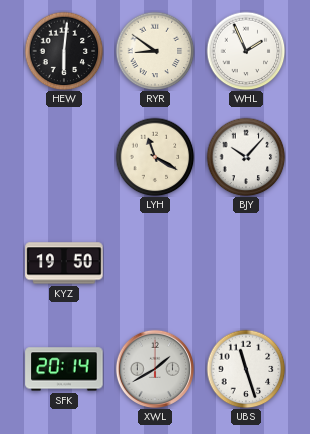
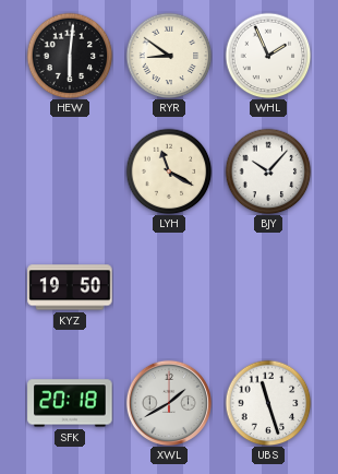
SFK: 20:14 -> 20:18
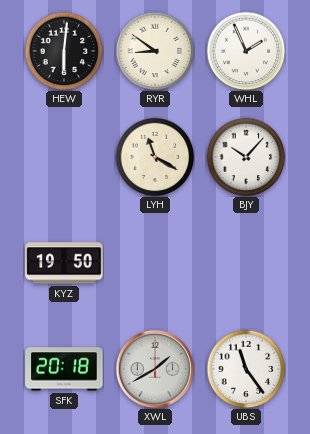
UBS: 11:27 -> 11:24
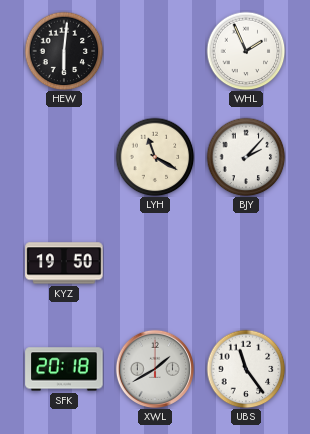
RYR: 8:51 -> none
BJY: 10:07 -> 2:07
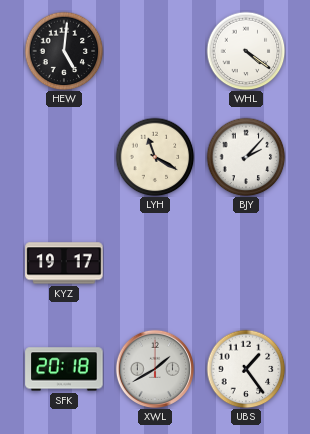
HEW: 6:01 -> 5:01
WHL: 1:56 -> 4:21
KYZ: 19:50 -> 19:17
UBS: 11:24 -> 1:24
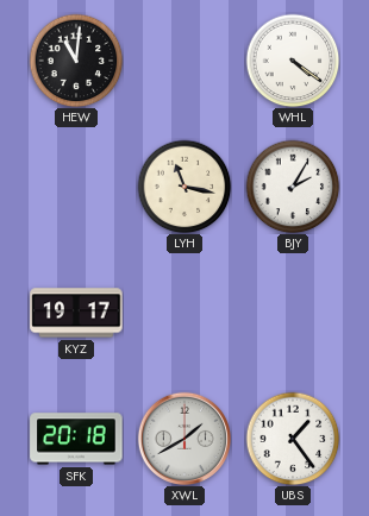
HEW: 5:01 -> 11:01
LYH: 11:20 -> 11:17
BJY: 2:07 -> 2:05
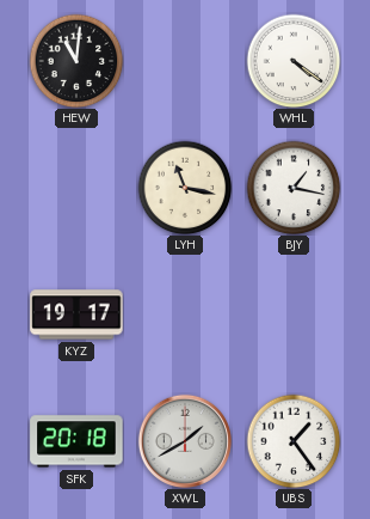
BJY: 2:05 -> 1:17
